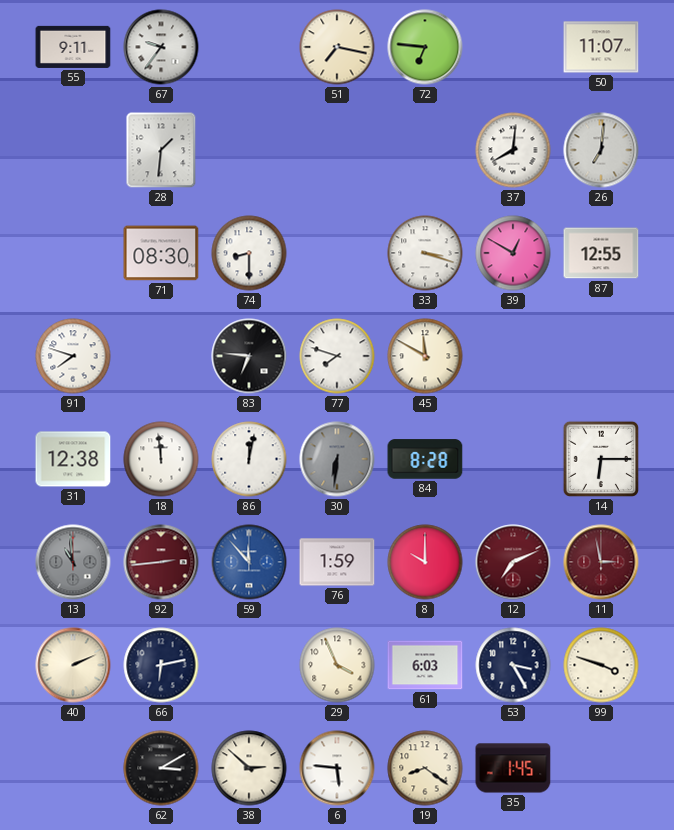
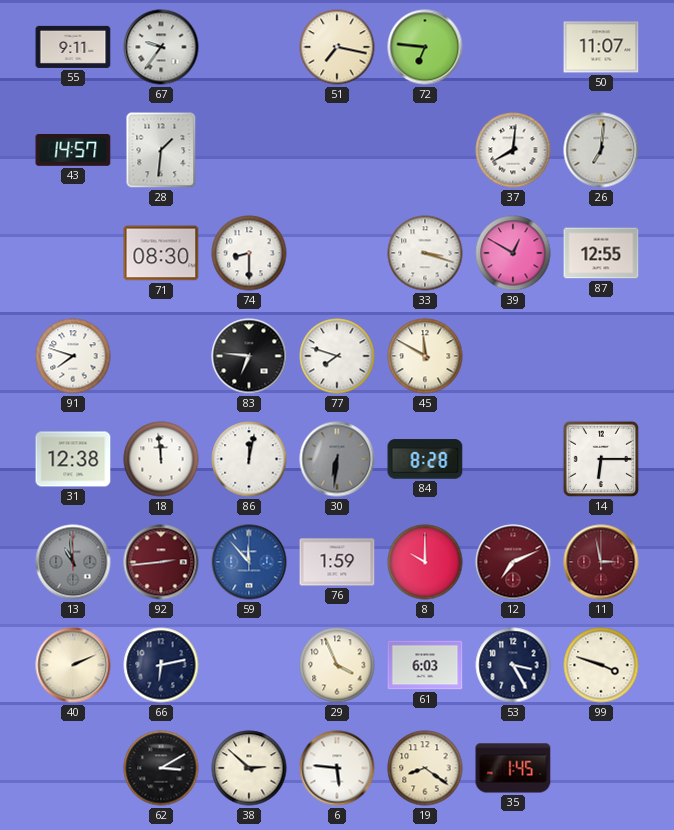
43: none -> 14:57
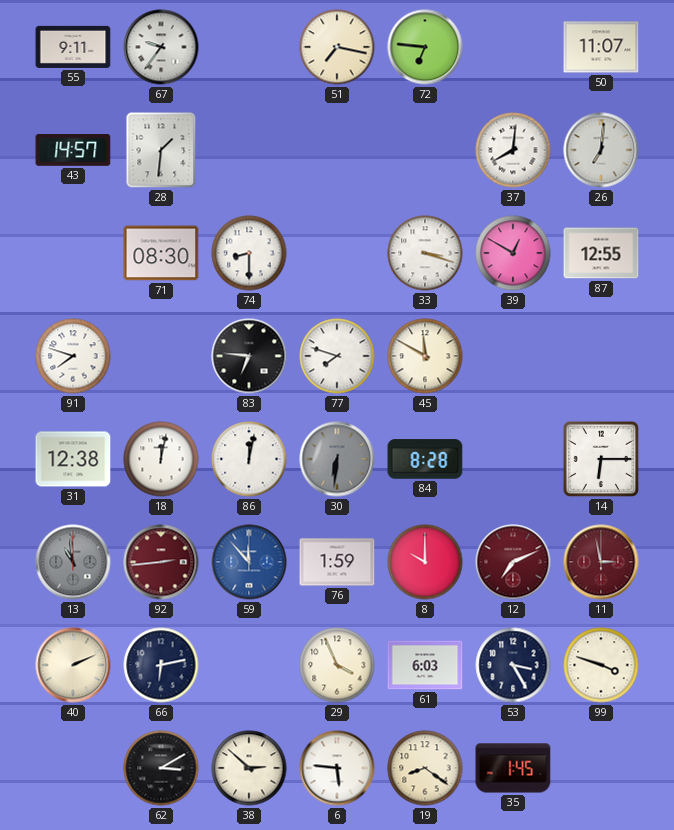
18: 11:59 -> 12:02
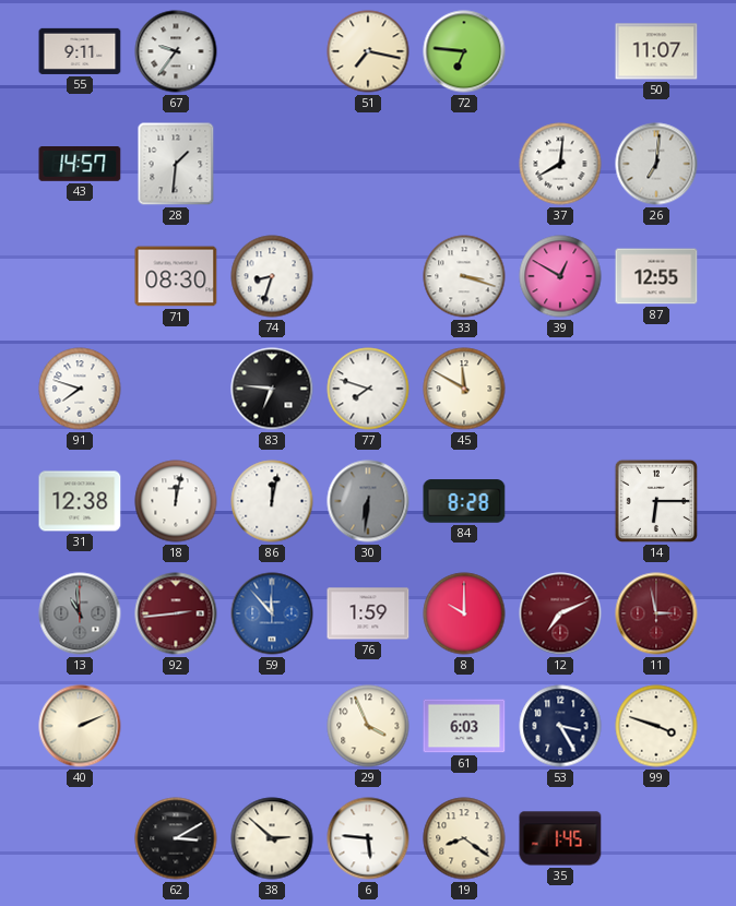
74: 8:30 -> 8:33
66: 6:13 -> none
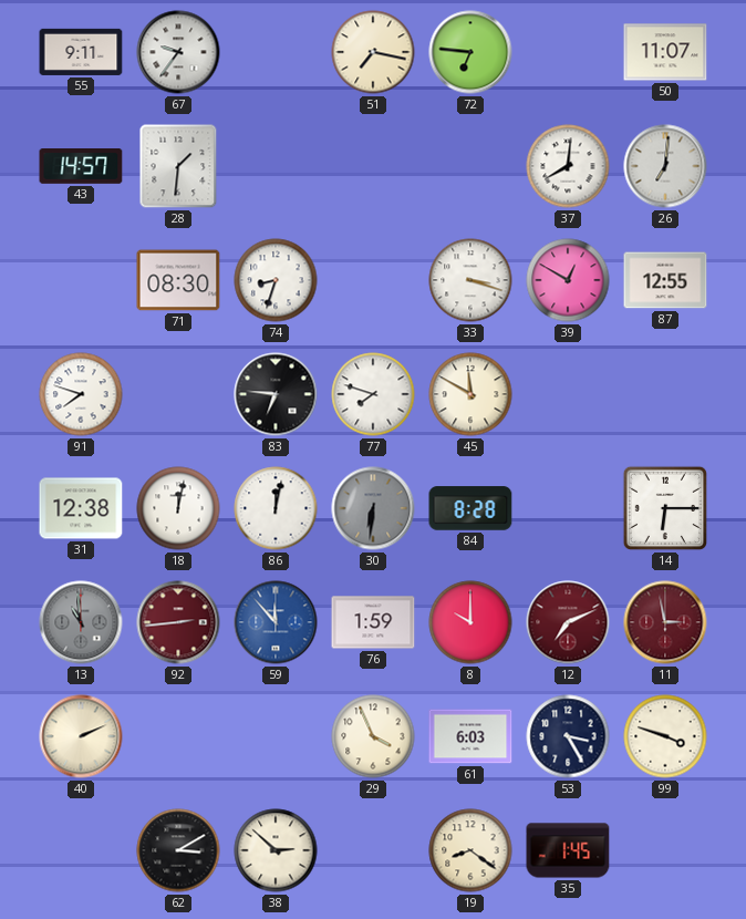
6: 5:46 -> none
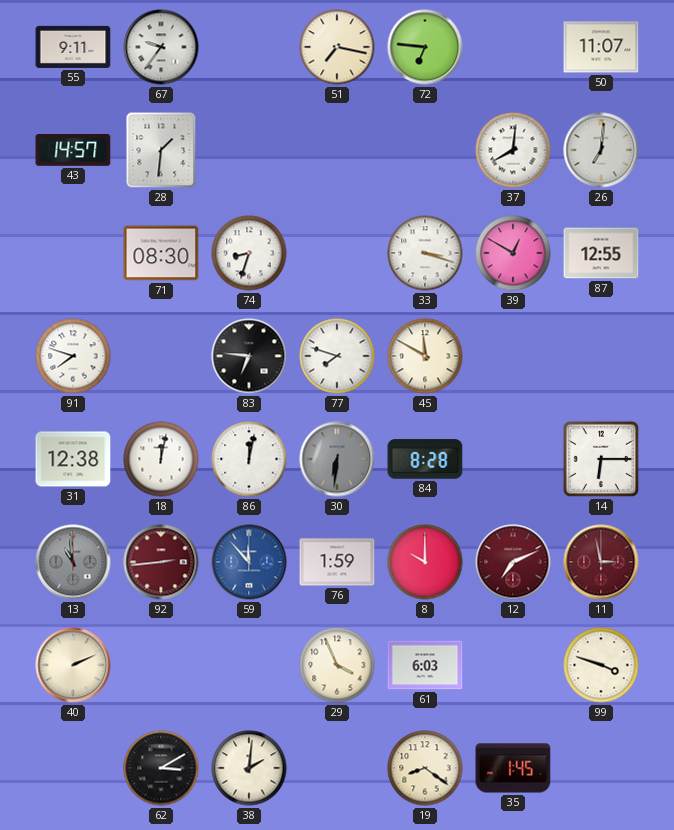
53: 3:25 -> none
38: 2:52 -> 2:01
